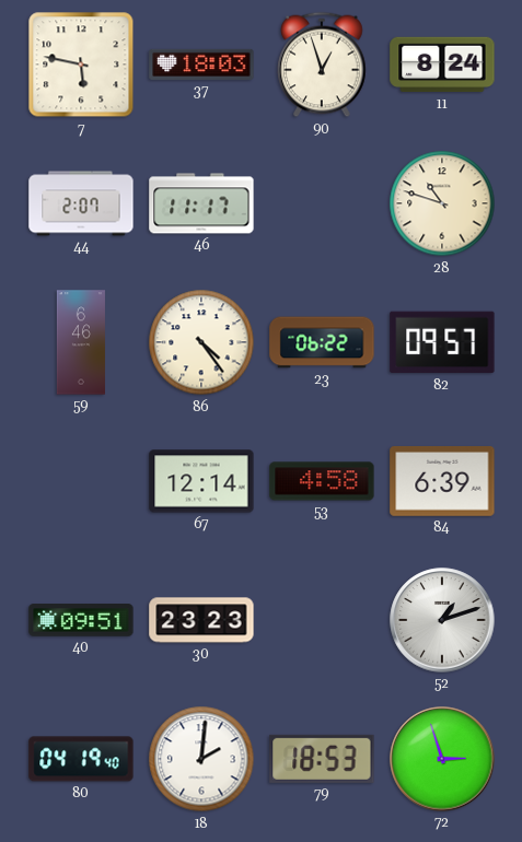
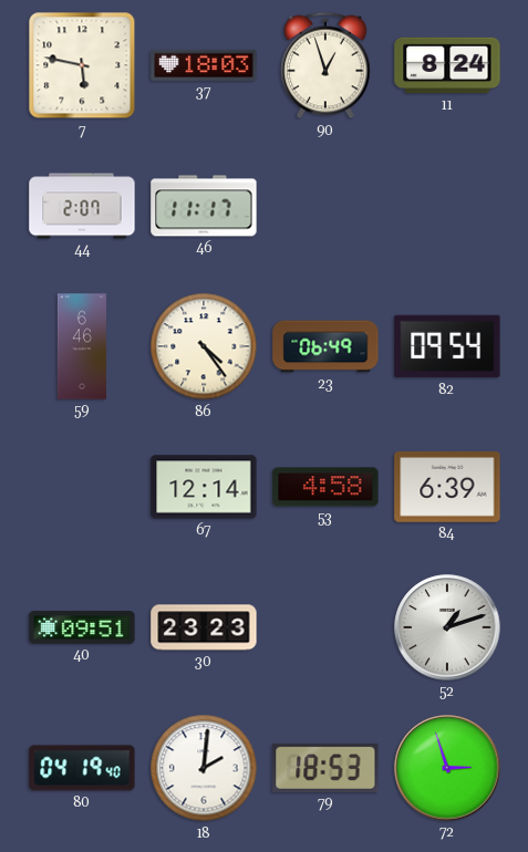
28: 10:48 -> none
23: 06:22 -> 06:49
82: 09:57 -> 09:54
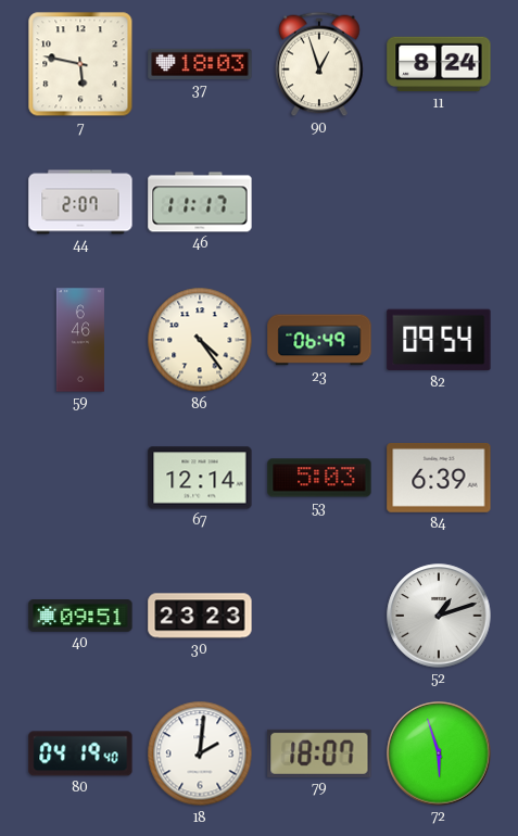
53: 4:58 -> 5:03
79: 18:53 -> 18:07
72: 2:57 -> 5:57
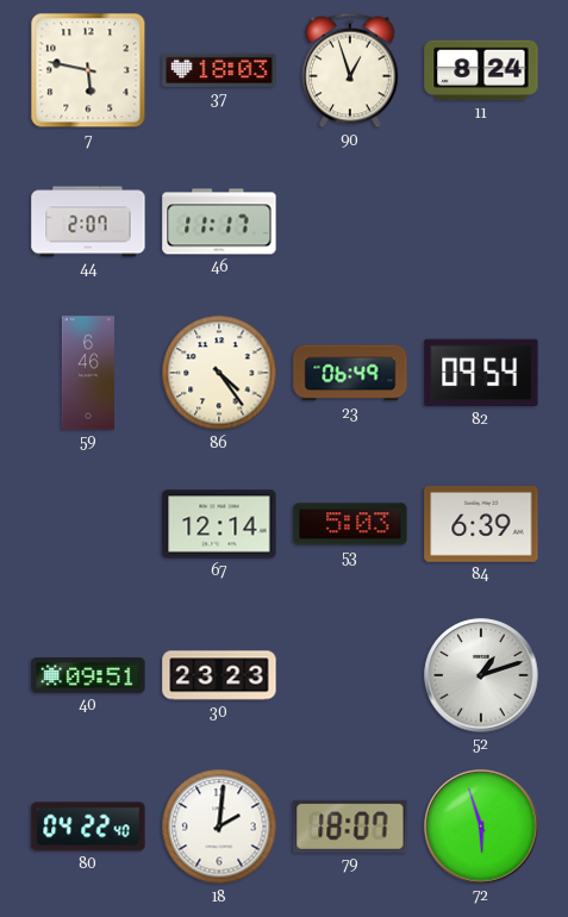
80: 04:19 -> 04:22
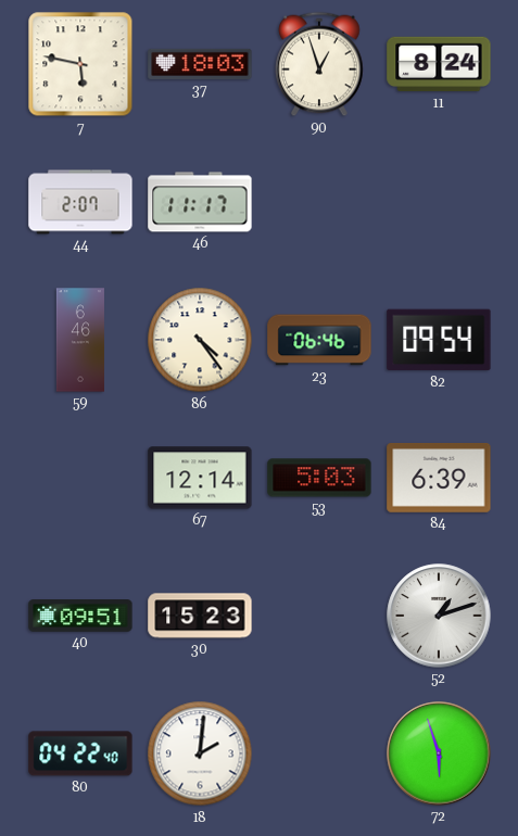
23: 06:49 -> 06:46
30: 23:23 -> 15:23
79: 18:07 -> none
